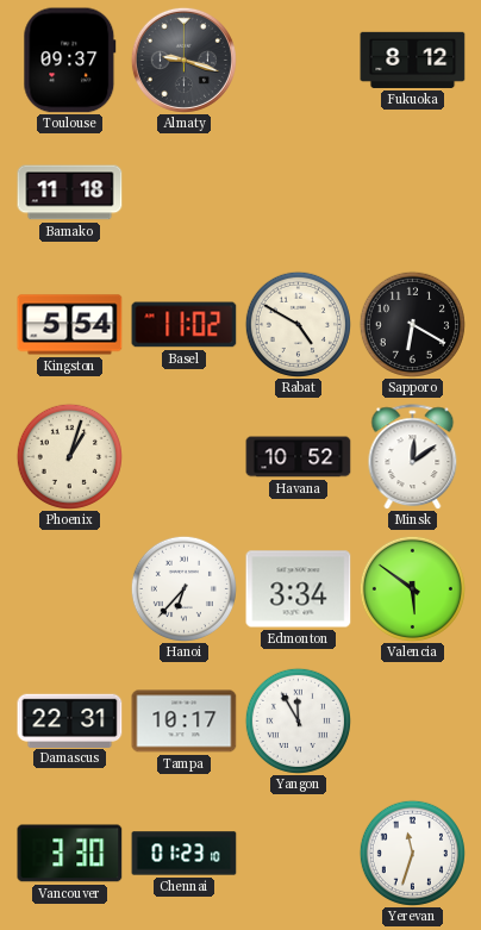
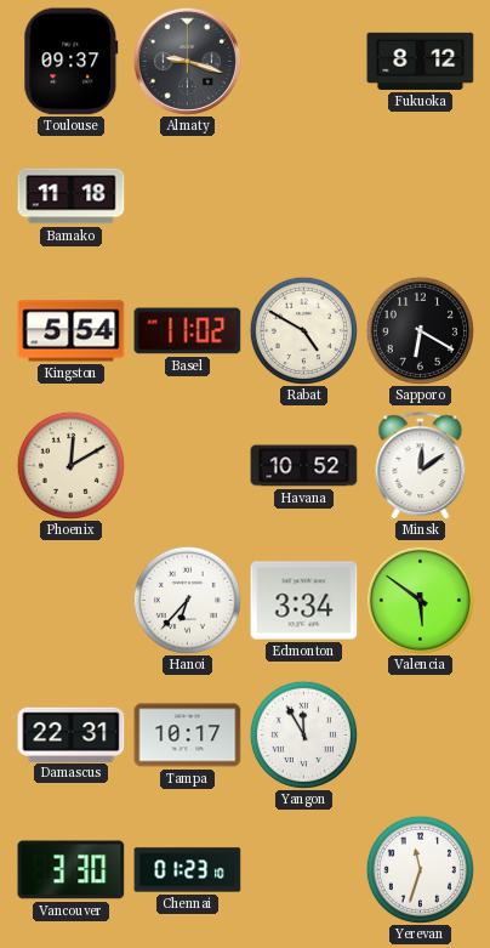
Phoenix: 1:03 -> 12:10
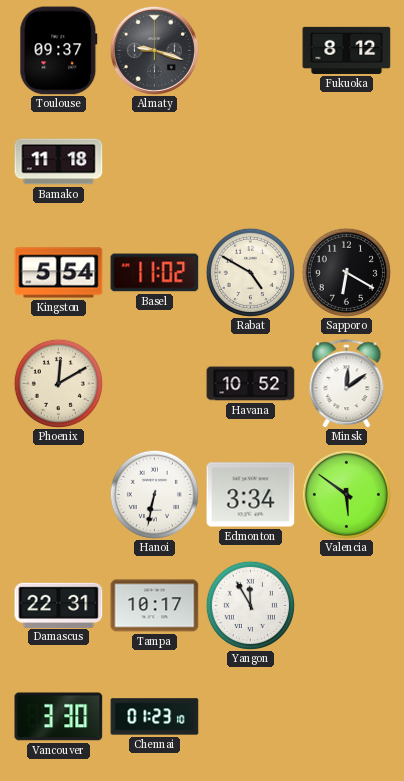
Hanoi: 6:37 -> 6:32
Yerevan: 11:33 -> none
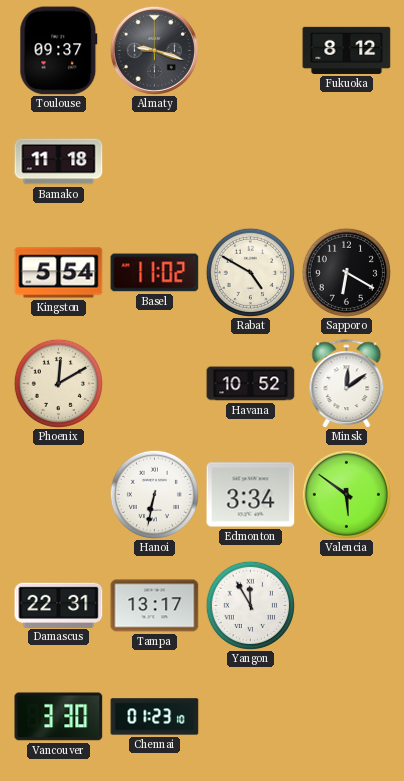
Tampa: 10:17 -> 13:17
